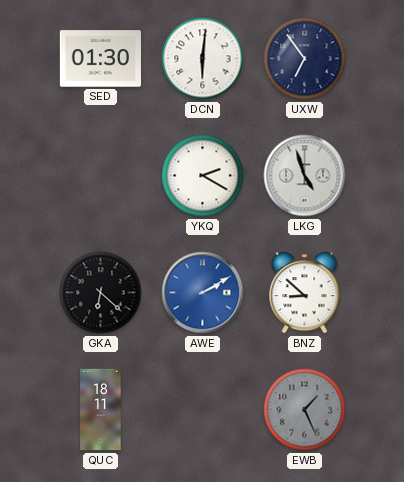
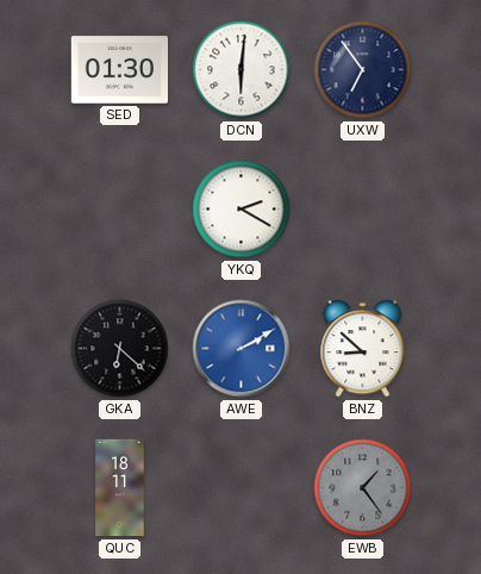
LKG: 4:57 -> none
EWB: 1:26 -> 1:24
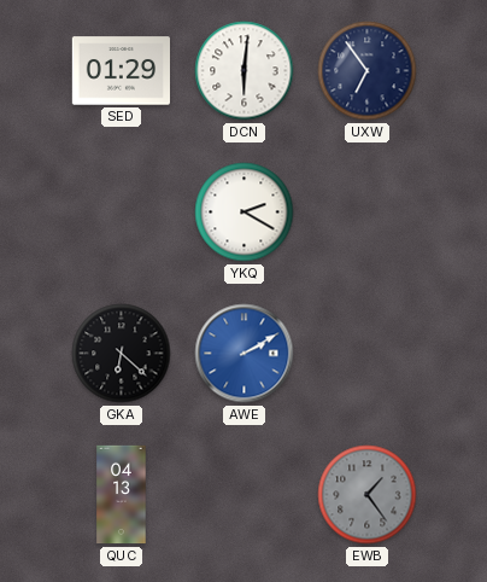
SED: 01:30 -> 01:29
BNZ: 8:52 -> none
QUC: 18:11 -> 04:13
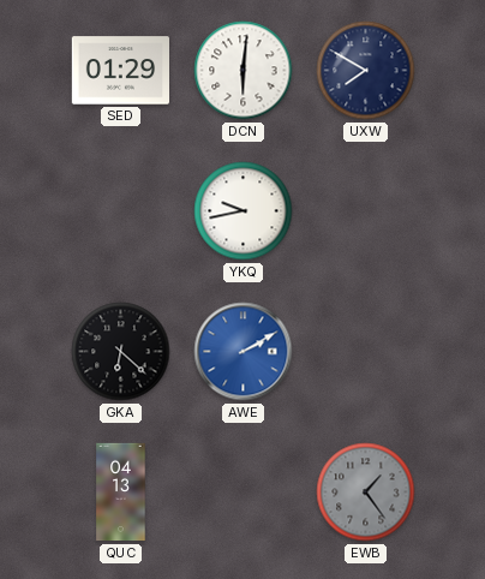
UXW: 6:54 -> 7:50
YKQ: 2:20 -> 9:43
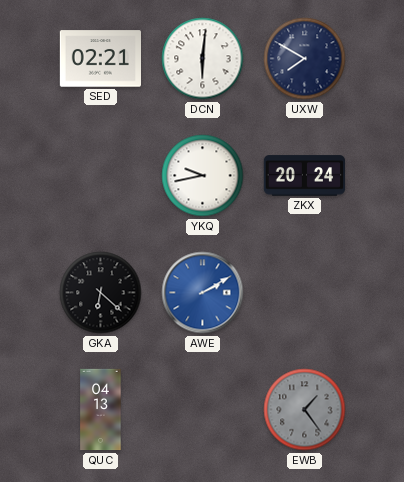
SED: 01:29 -> 02:21
ZKX: none -> 20:24
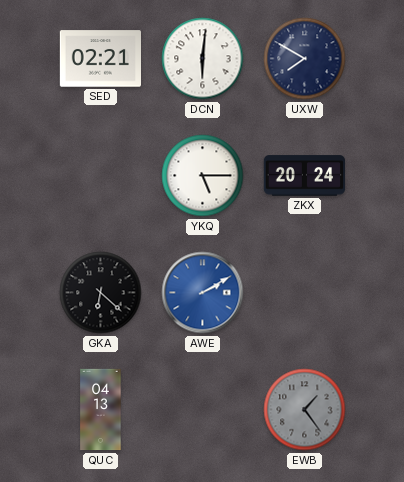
YKQ: 9:43 -> 5:15
